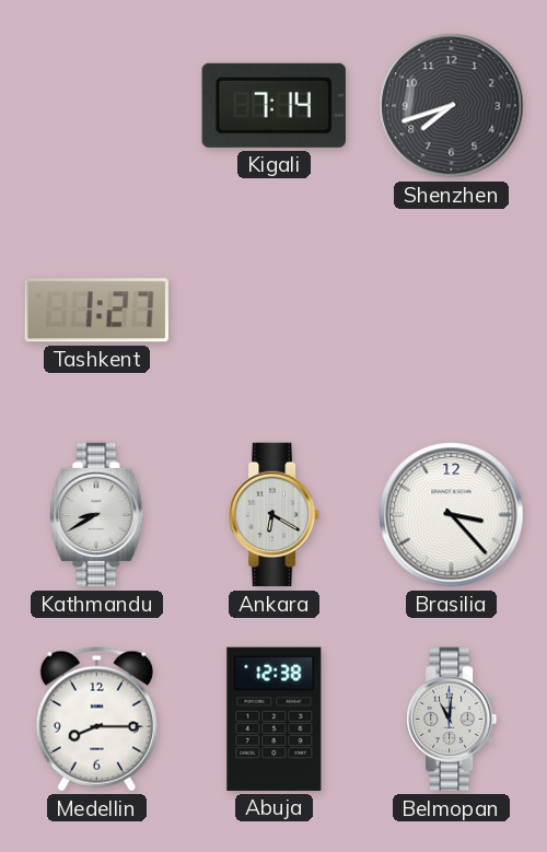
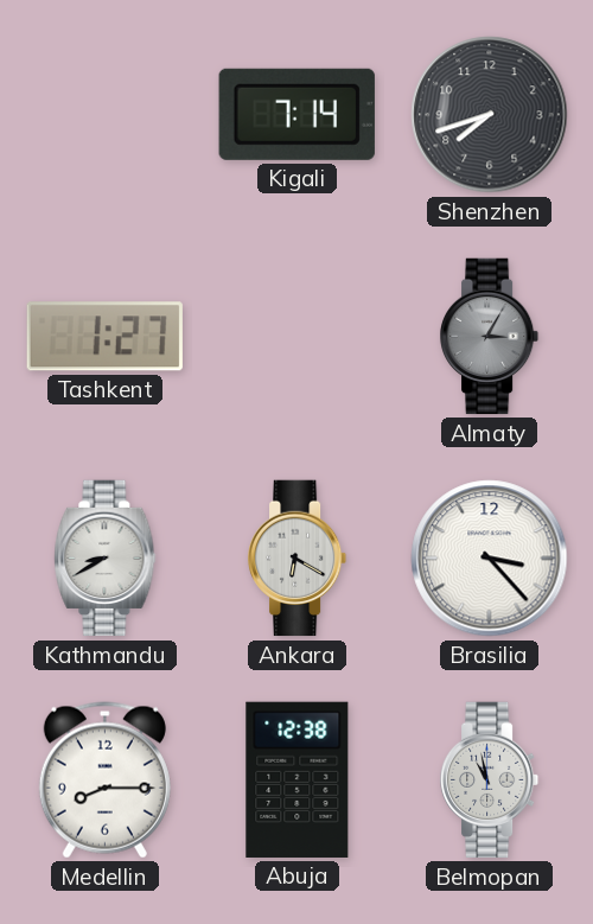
Almaty: none -> 3:05
Belmopan: 11:01 -> 10:58
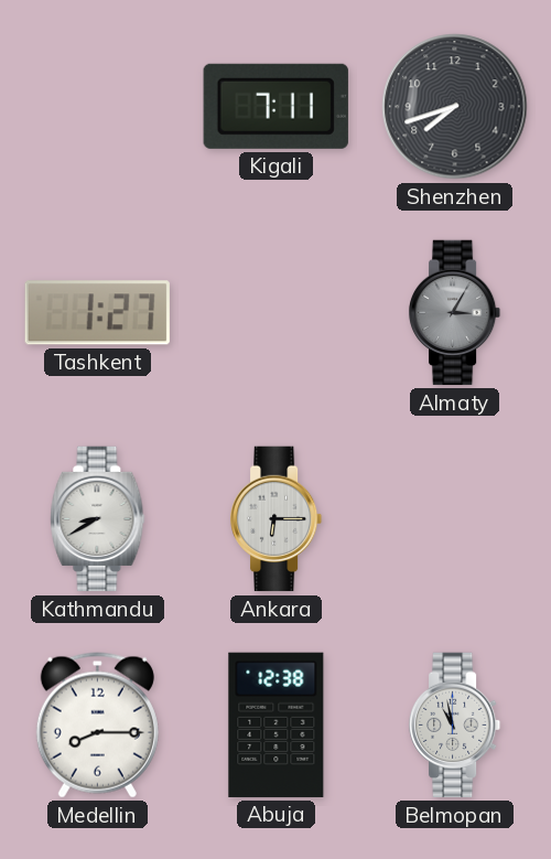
Kigali: 7:14 -> 7:11
Ankara: 6:20 -> 6:15
Brasilia: 3:23 -> none
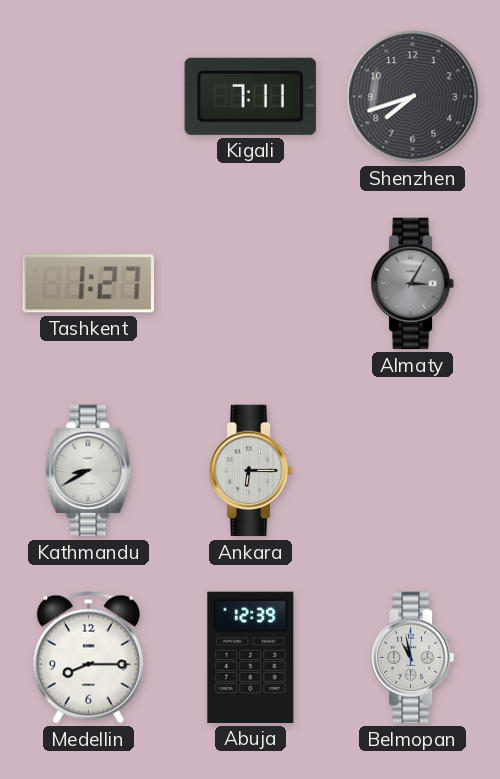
Abuja: 12:38 -> 12:39
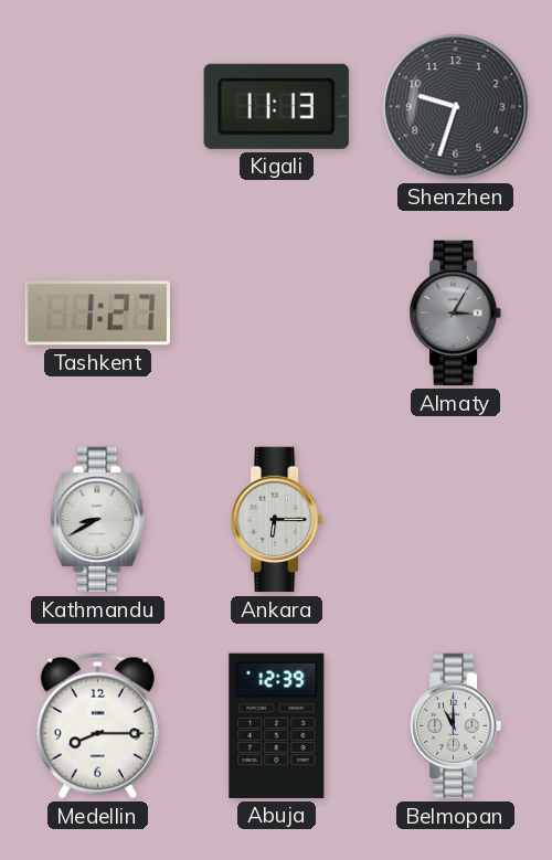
Kigali: 7:11 -> 11:13
Shenzhen: 7:42 -> 9:33
Belmopan: 10:58 -> 11:00
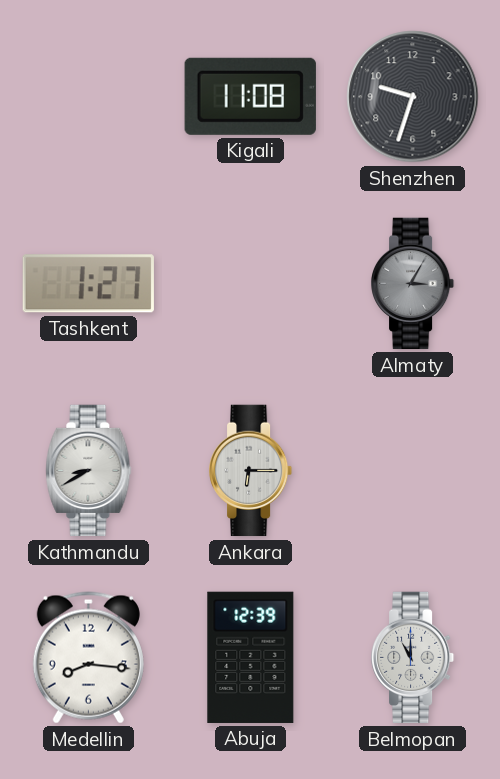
Kigali: 11:13 -> 11:08
Medellin: 8:15 -> 8:16
